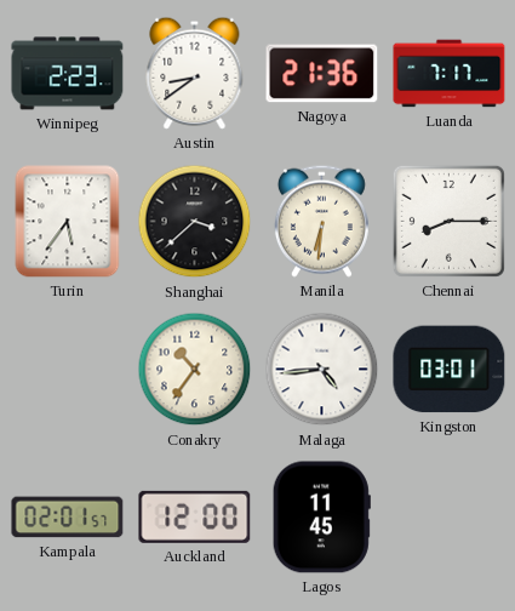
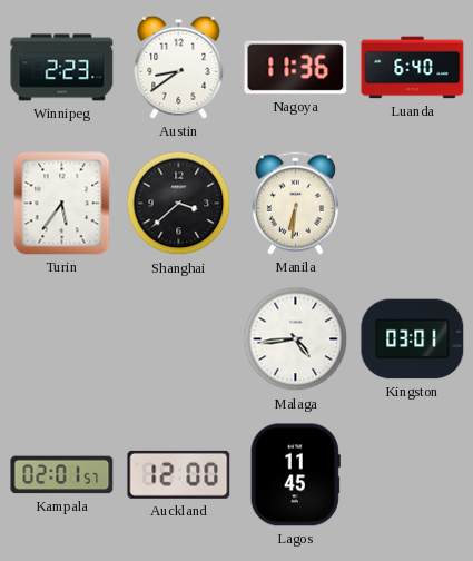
Nagoya: 21:36 -> 11:36
Luanda: 7:17 -> 6:40
Chennai: 8:15 -> none
Conakry: 10:36 -> none
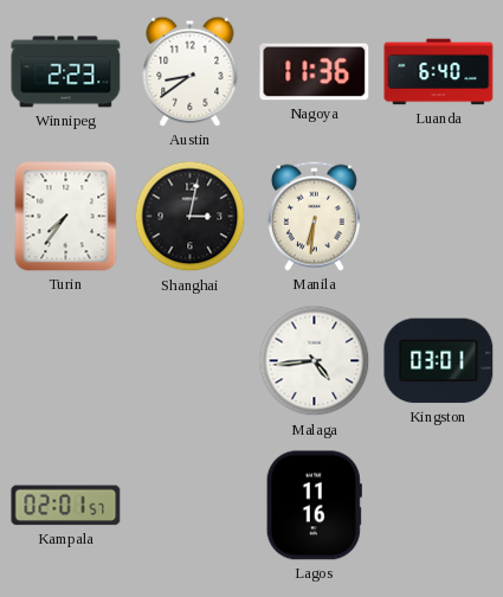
Turin: 5:36 -> 7:36
Shanghai: 3:38 -> 3:02
Auckland: 12:00 -> none
Lagos: 11:45 -> 11:16
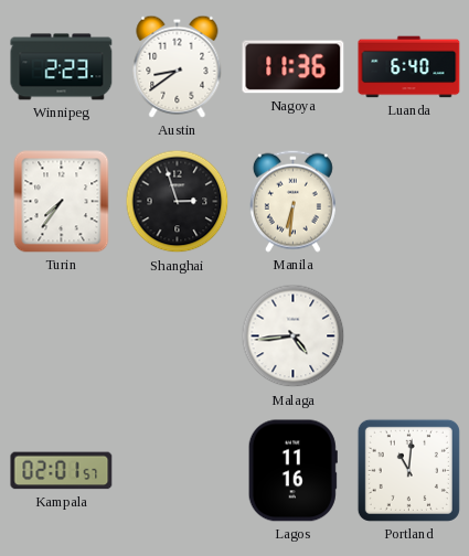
Shanghai: 3:02 -> 2:57
Kingston: 03:01 -> none
Portland: none -> 11:01
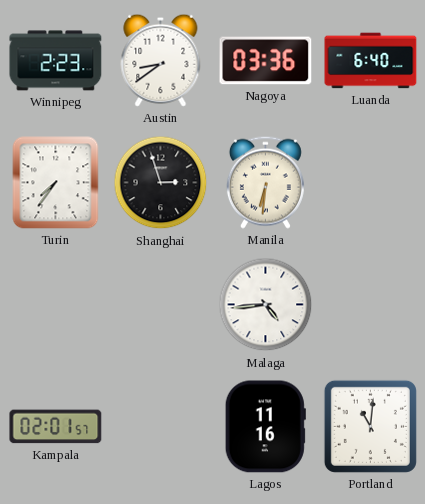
Nagoya: 11:36 -> 03:36
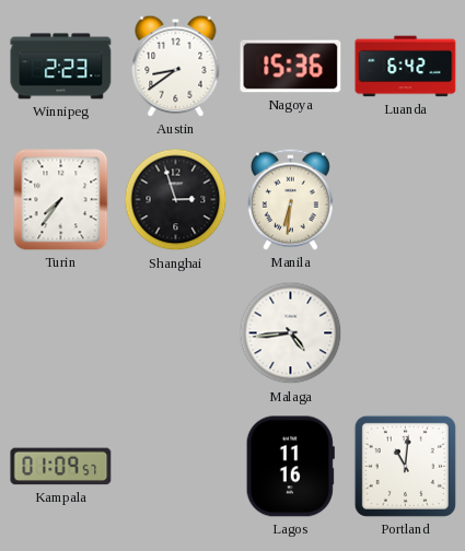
Nagoya: 03:36 -> 15:36
Luanda: 6:40 -> 6:42
Kampala: 02:01 -> 01:09
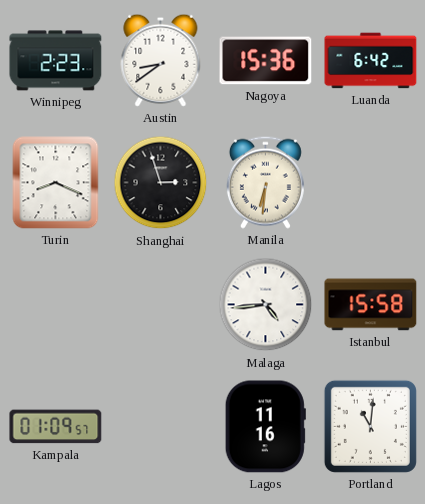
Turin: 7:36 -> 8:19
Istanbul: none -> 15:58
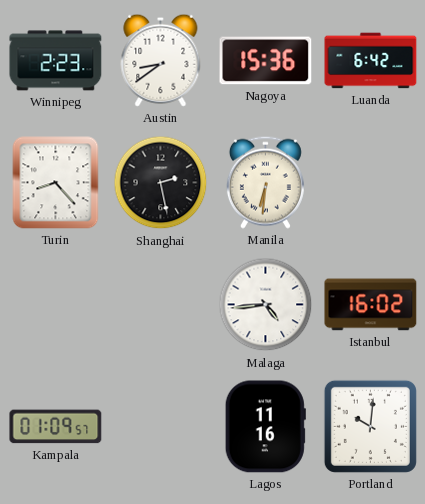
Turin: 8:19 -> 8:23
Shanghai: 2:57 -> 2:28
Istanbul: 15:58 -> 16:02
Portland: 11:01 -> 10:01
